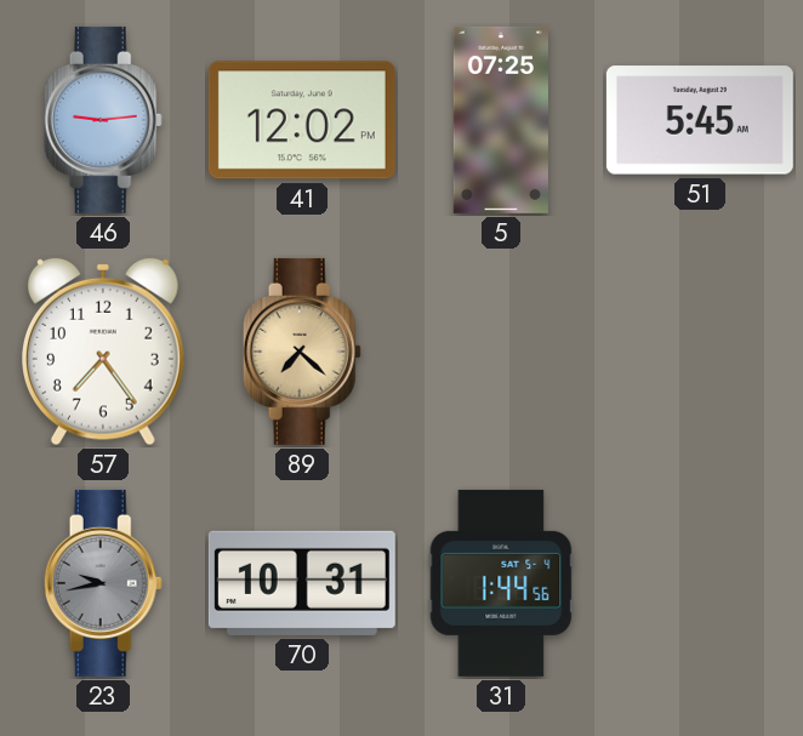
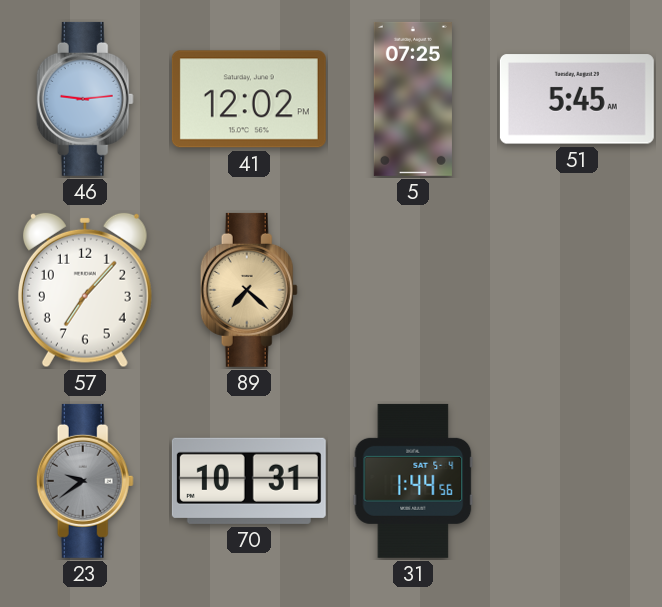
57: 7:24 -> 7:07
23: 9:43 -> 9:39
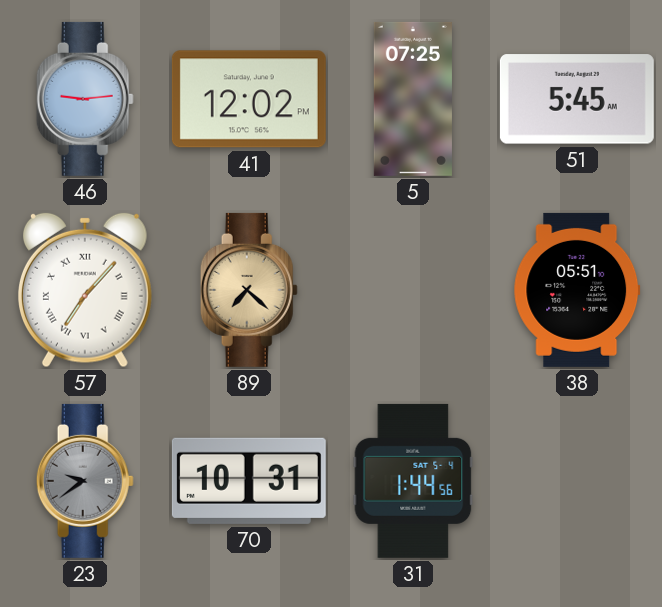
57 numerals: Arabic -> Roman
38: none -> 05:51
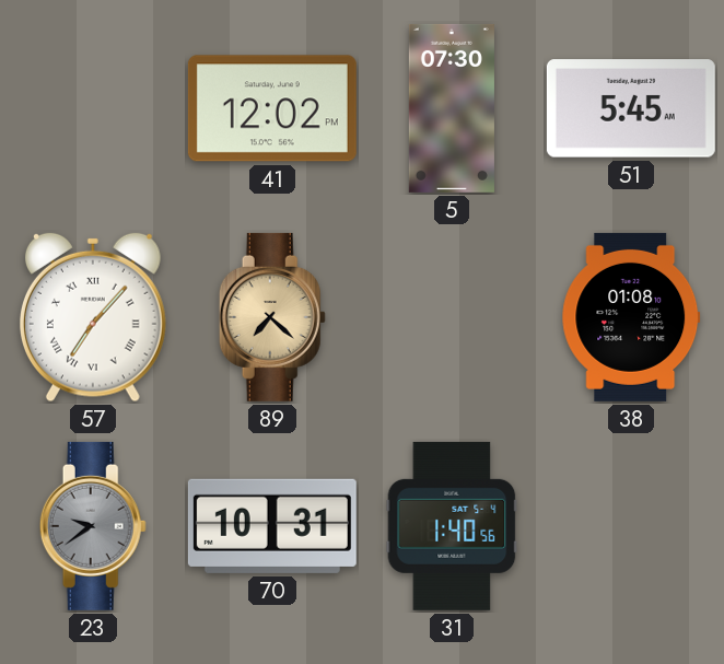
46: 9:14 -> none
5: 07:25 -> 07:30
38: 05:51 -> 01:08
31: 1:44 -> 1:40
